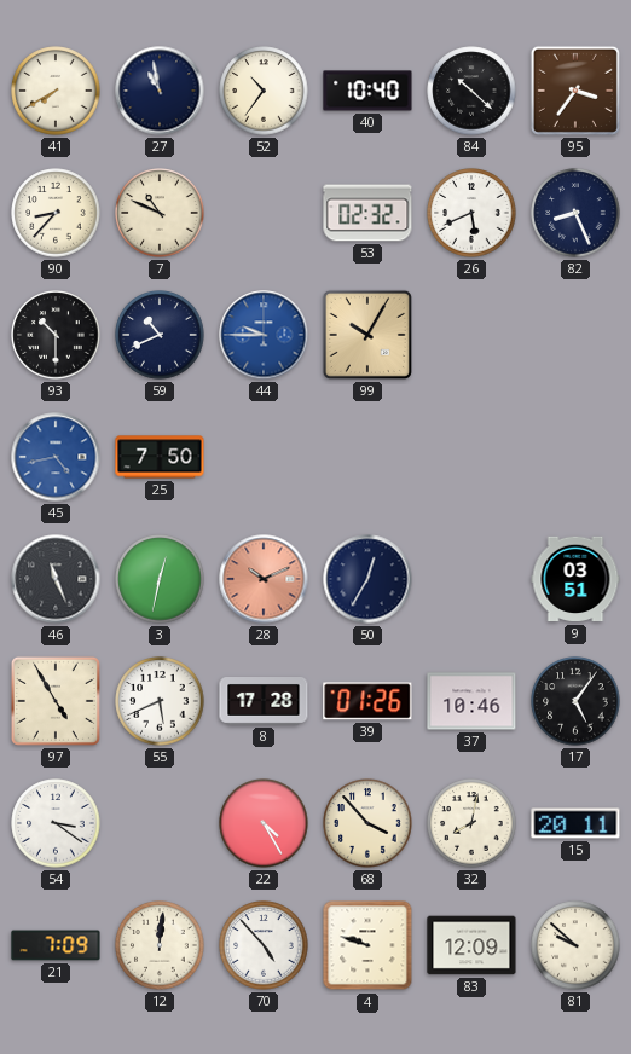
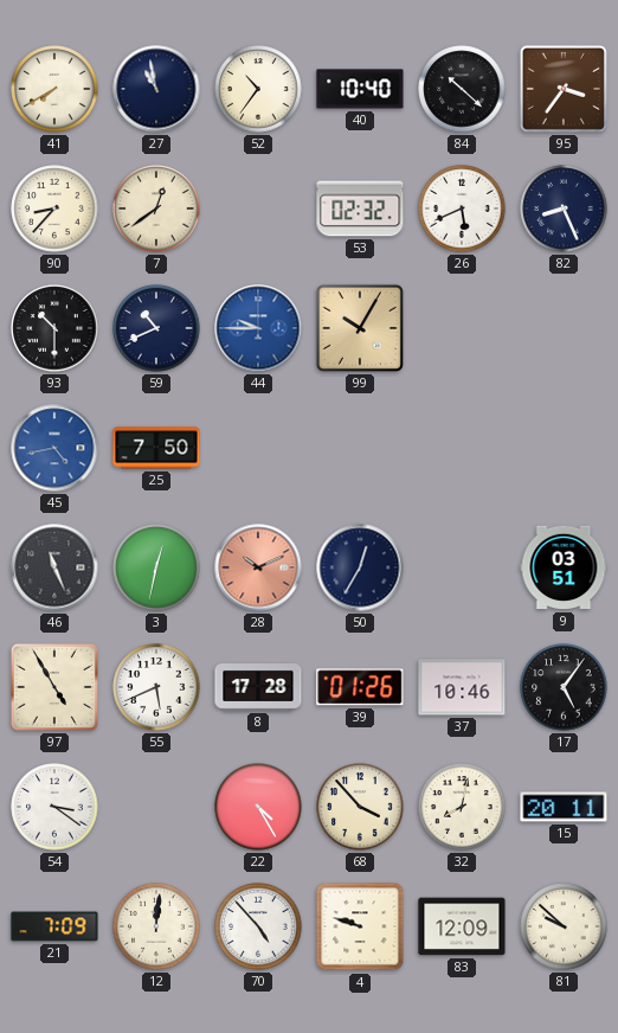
7: 10:49 -> 12:39
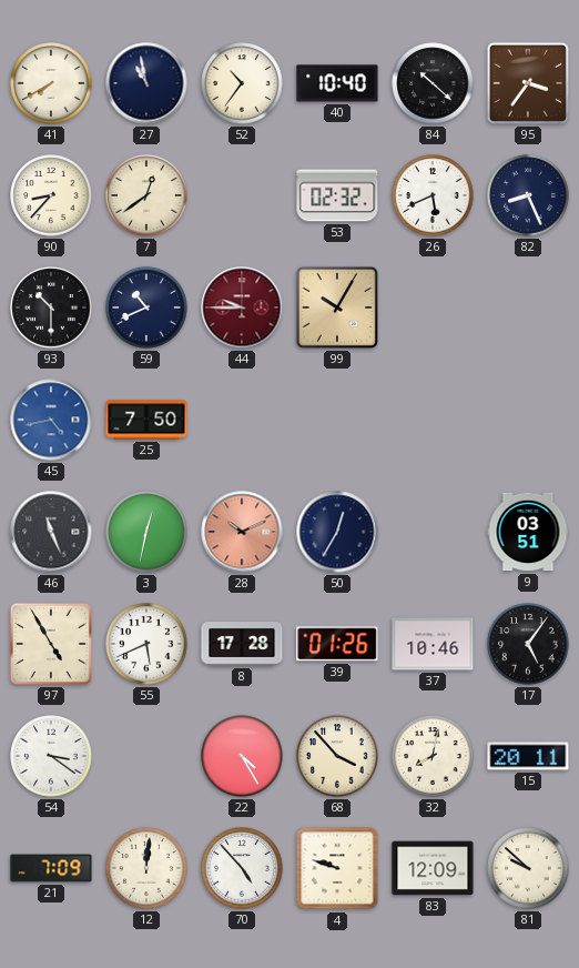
44 dial: blue -> burgundy
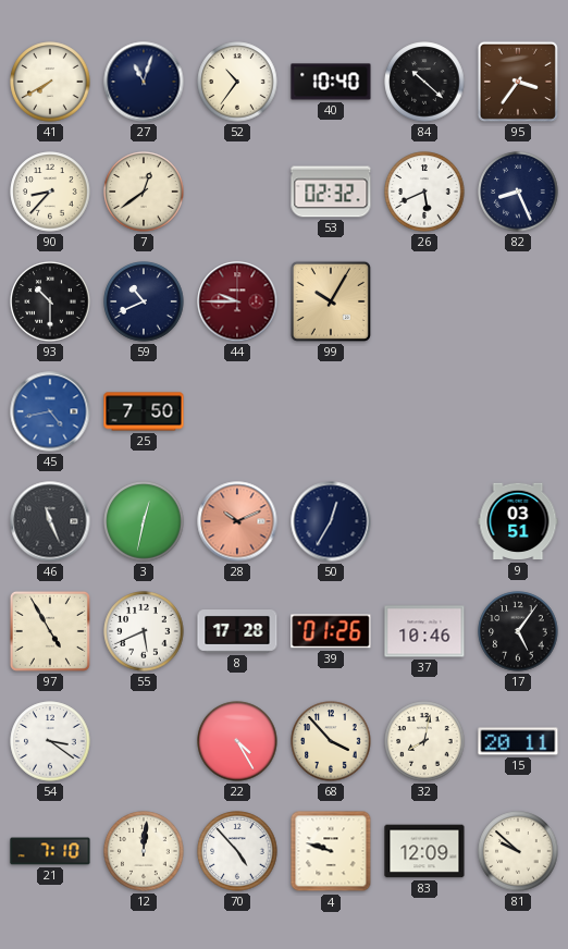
27: 10:58 -> 11:03
21: 7:09 -> 7:10
